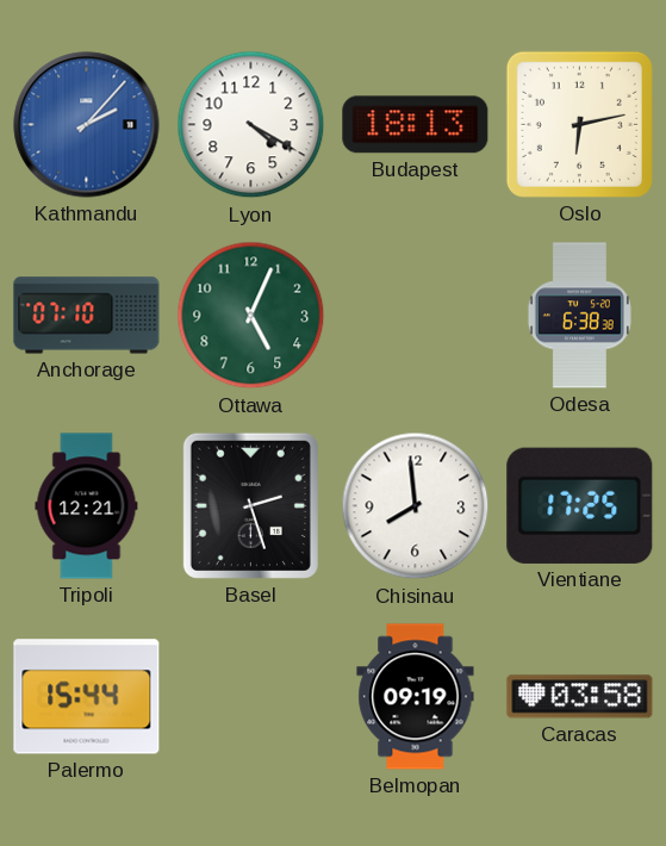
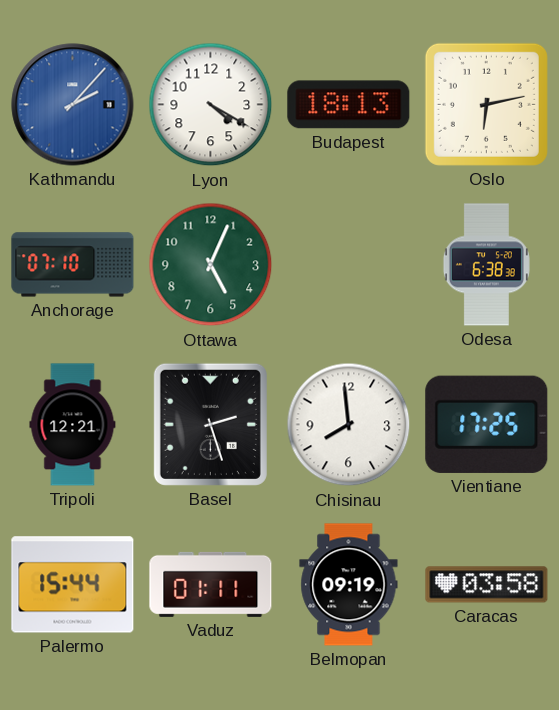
Vaduz: none -> 01:11
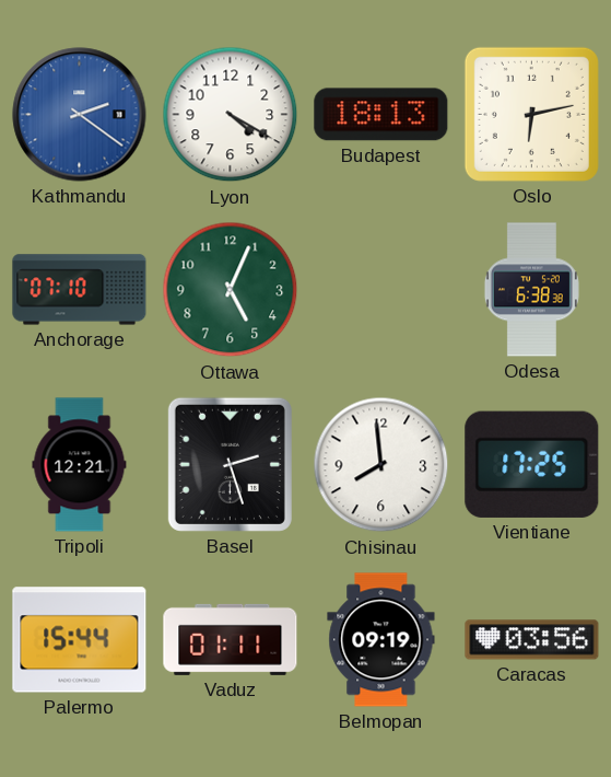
Kathmandu: 2:07 -> 2:21
Caracas: 03:58 -> 03:56
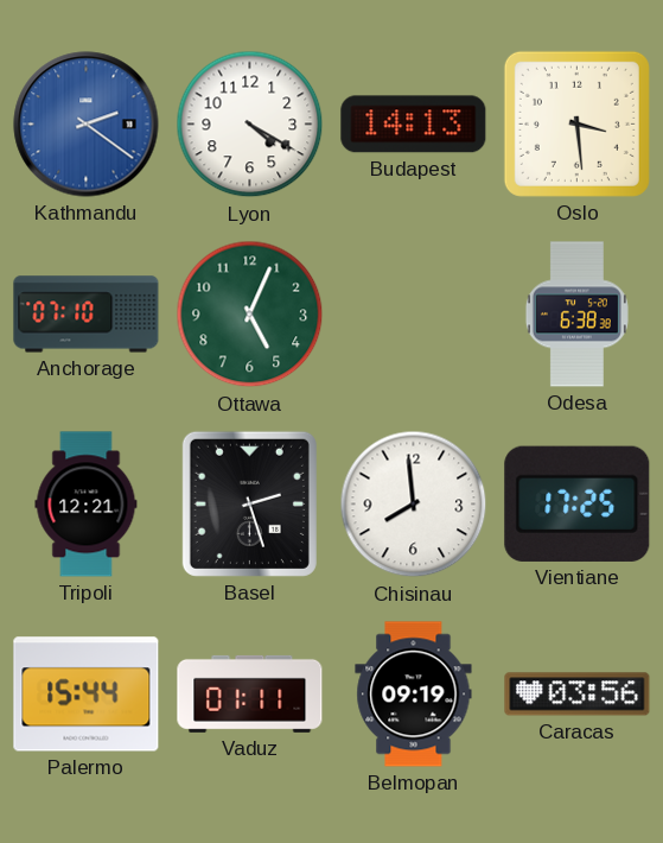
Budapest: 18:13 -> 14:13
Oslo: 6:13 -> 3:29
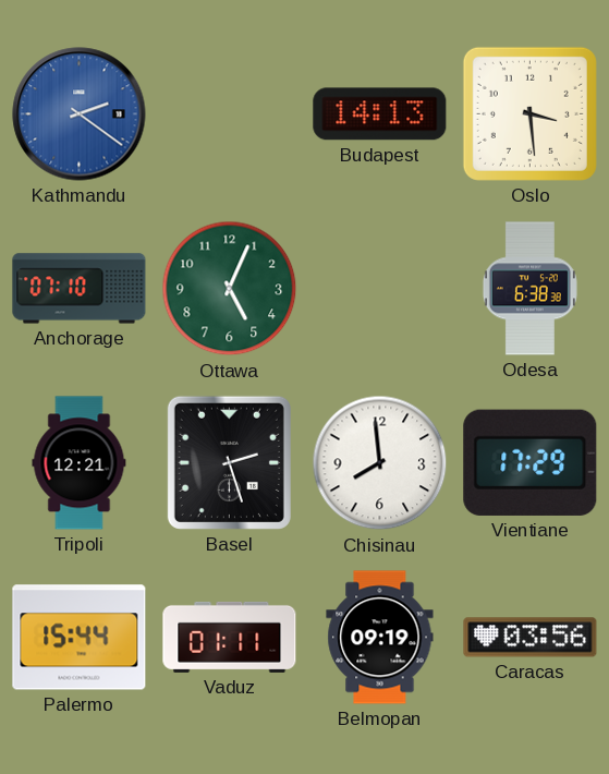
Lyon: 4:20 -> none
Vientiane: 17:25 -> 17:29
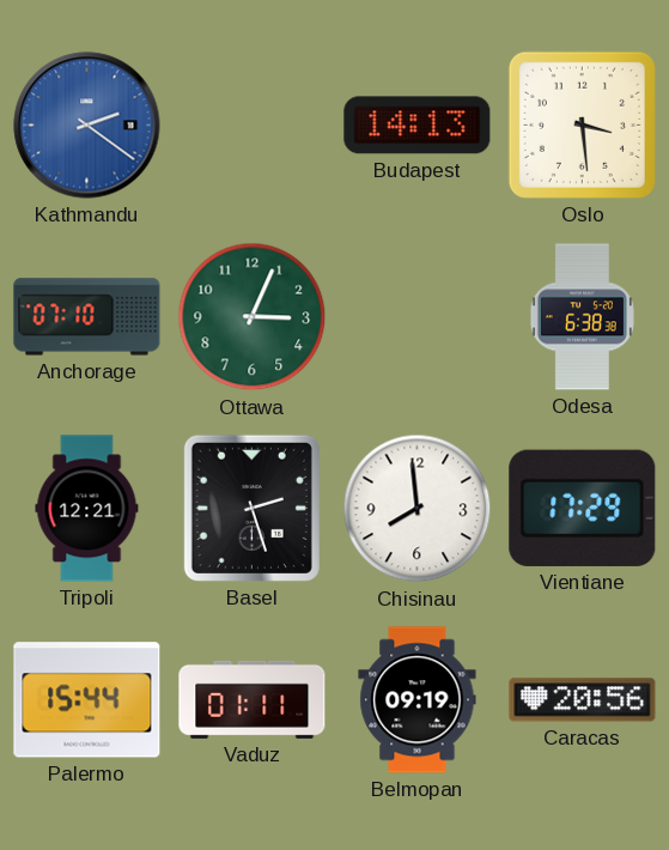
Ottawa: 5:04 -> 3:04
Caracas: 03:56 -> 20:56
